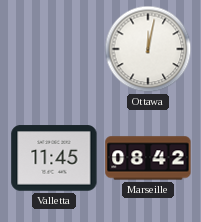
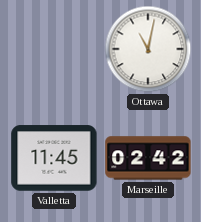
Ottawa: 12:02 -> 11:02
Marseille: 08:42 -> 02:42
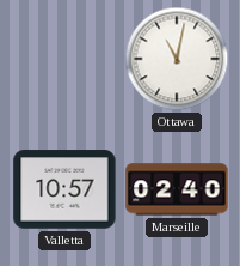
Valletta: 11:45 -> 10:57
Marseille: 02:42 -> 02:40
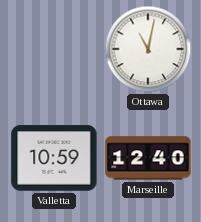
Valletta: 10:57 -> 10:59
Marseille: 02:40 -> 12:40
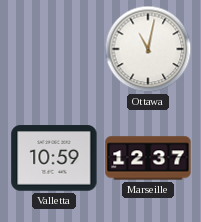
Marseille: 12:40 -> 12:37
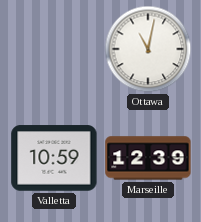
Marseille: 12:37 -> 12:39
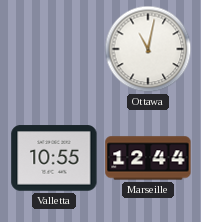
Valletta: 10:59 -> 10:55
Marseille: 12:39 -> 12:44
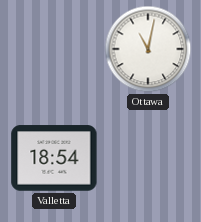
Valletta: 10:55 -> 18:54
Marseille: 12:44 -> none
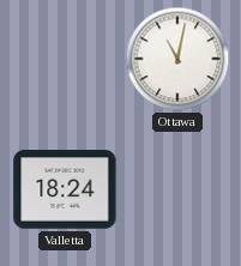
Valletta: 18:54 -> 18:24
